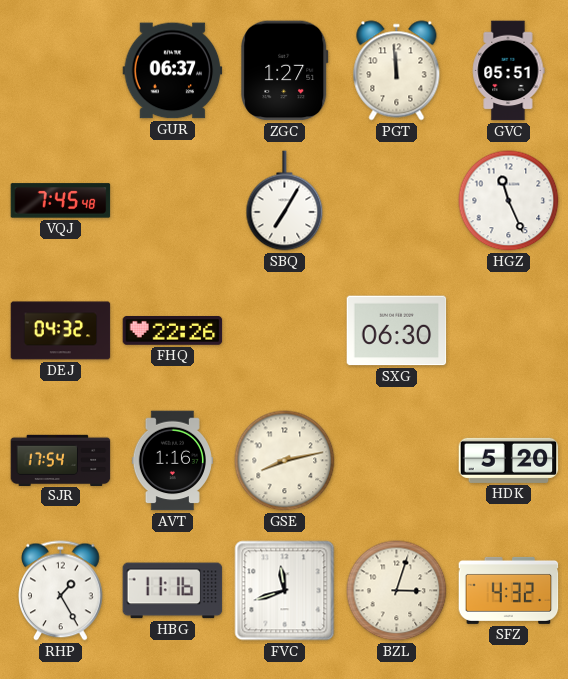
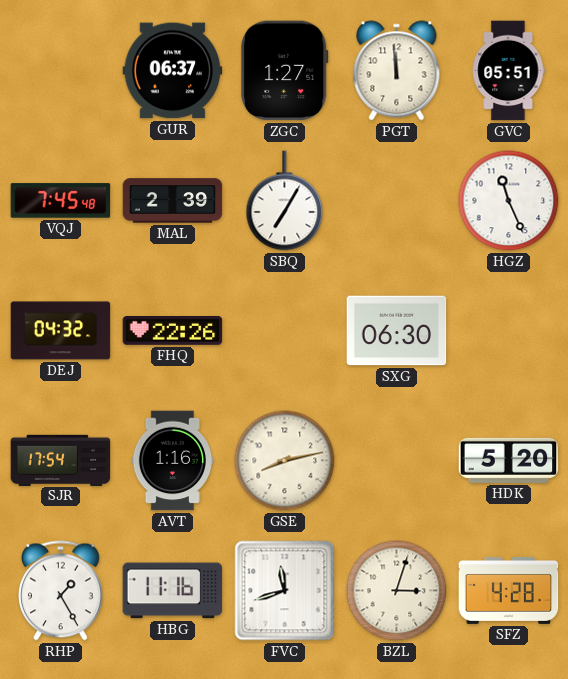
MAL: none -> 2:39
SFZ: 4:32 -> 4:28
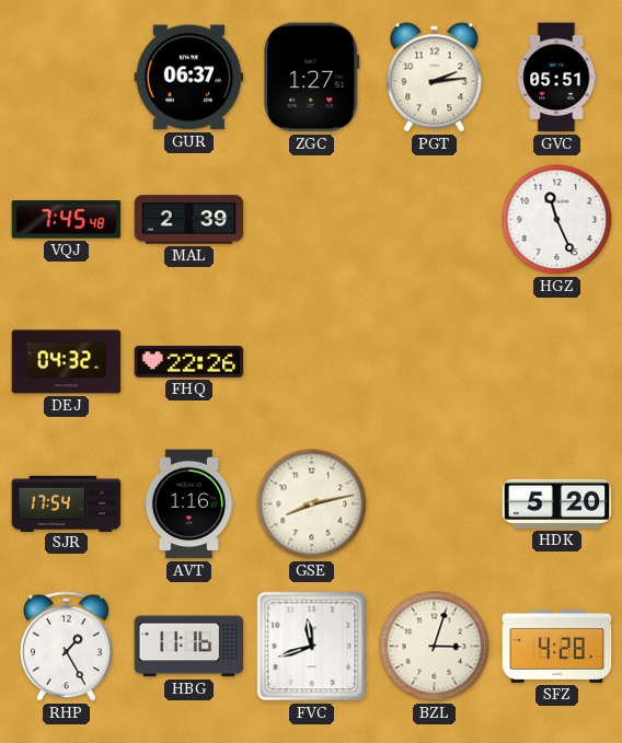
PGT: 11:59 -> 2:14
SBQ: 7:05 -> none
SXG: 06:30 -> none
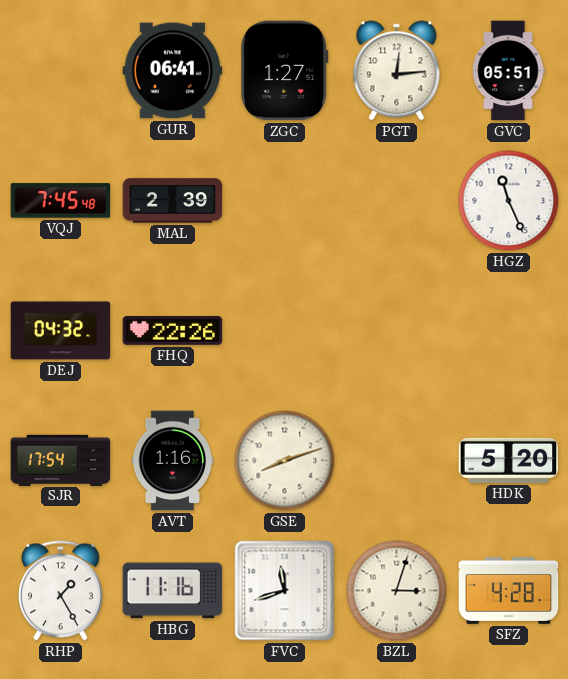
GUR: 06:37 -> 06:41
PGT: 2:14 -> 12:14
GSE: 8:13 -> 8:12
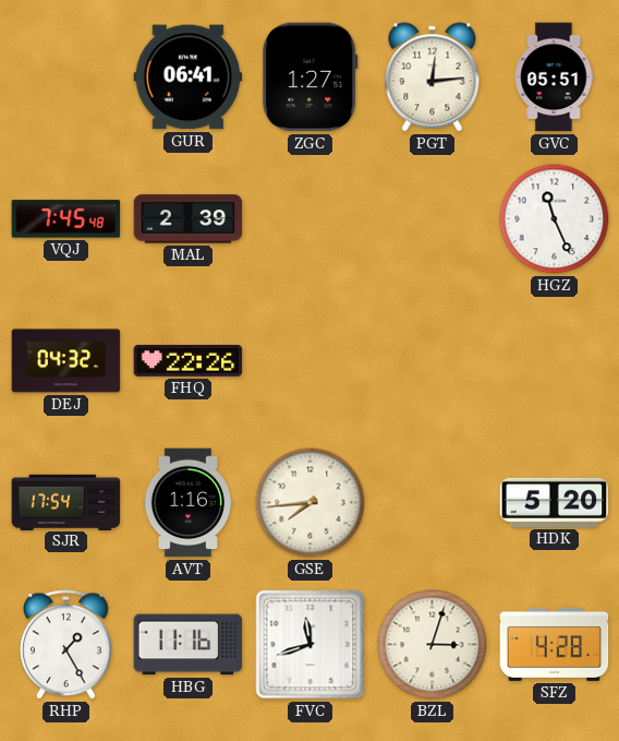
GSE: 8:12 -> 7:44
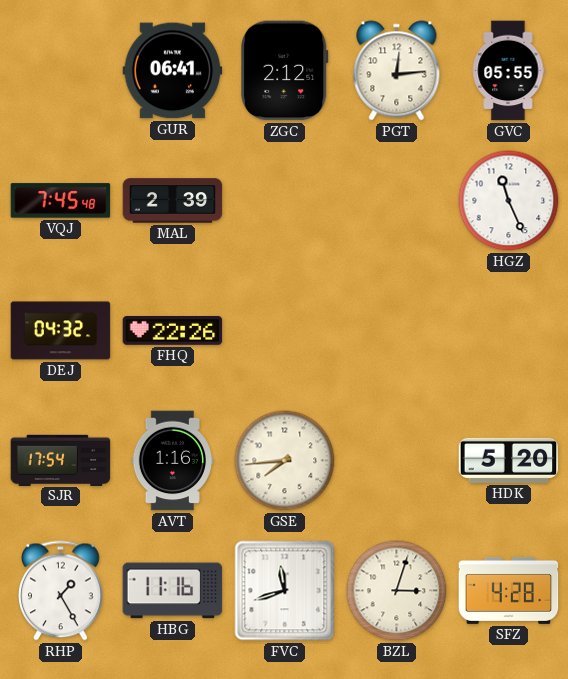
ZGC: 1:27 -> 2:12
GVC: 05:51 -> 05:55
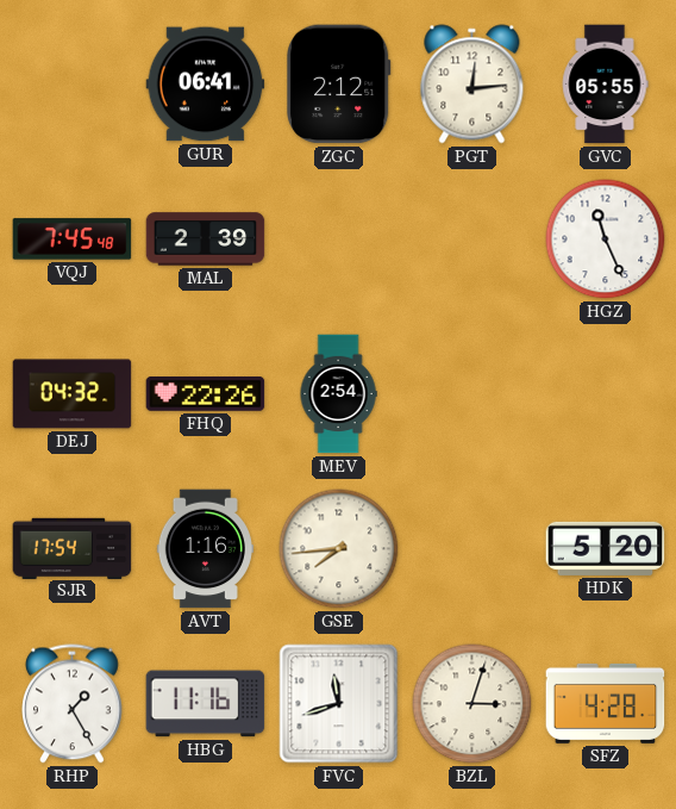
MEV: none -> 2:54
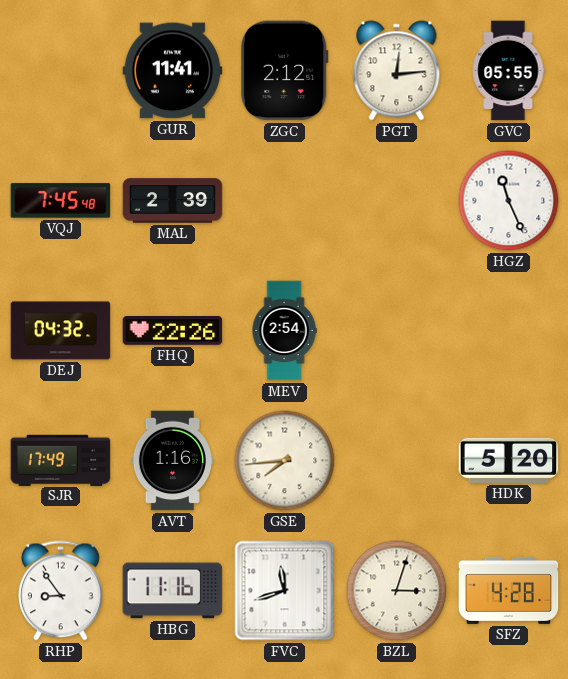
GUR: 06:41 -> 11:41
SJR: 17:54 -> 17:49
RHP: 1:25 -> 8:54
